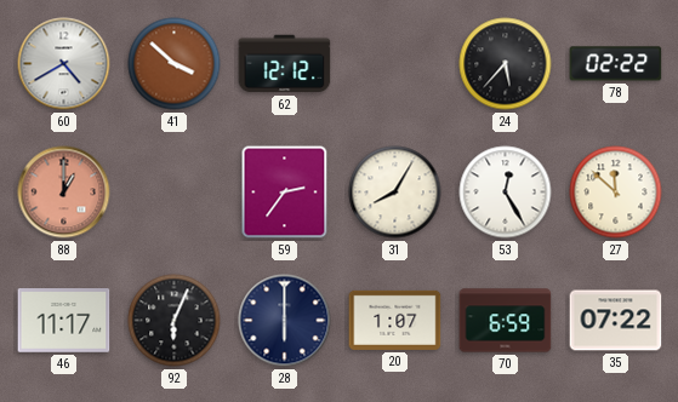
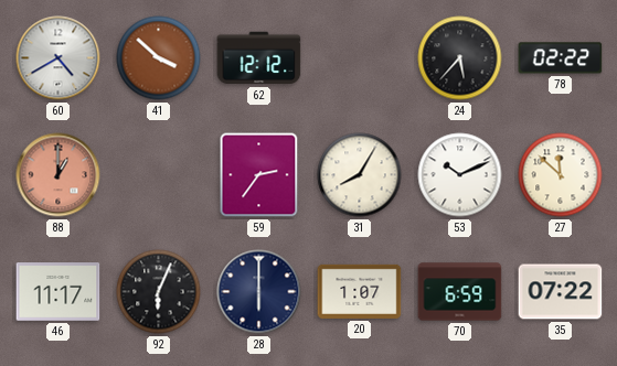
53: 12:25 -> 10:11
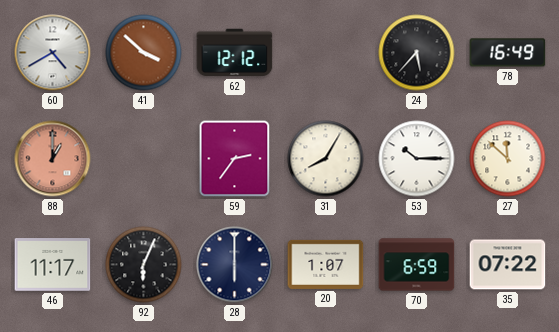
78: 02:22 -> 16:49
53: 10:11 -> 10:15
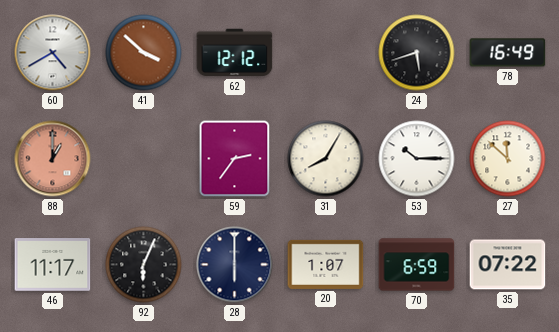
24: 5:37 -> 5:42
